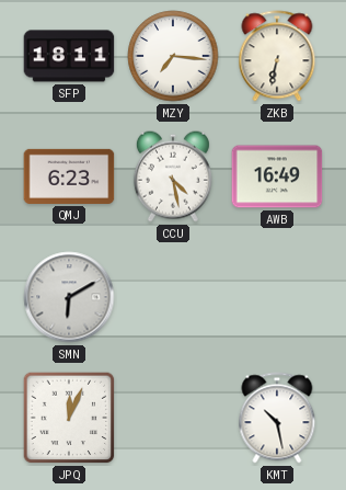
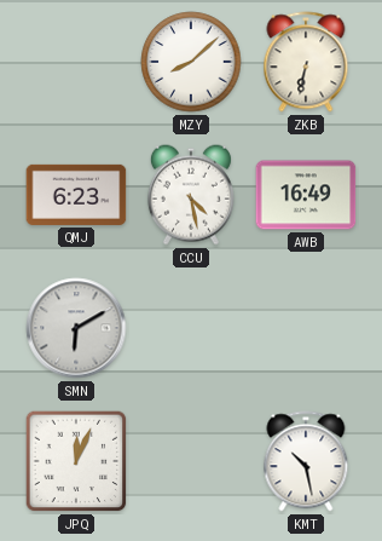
SFP: 18:11 -> none
MZY: 7:16 -> 8:08
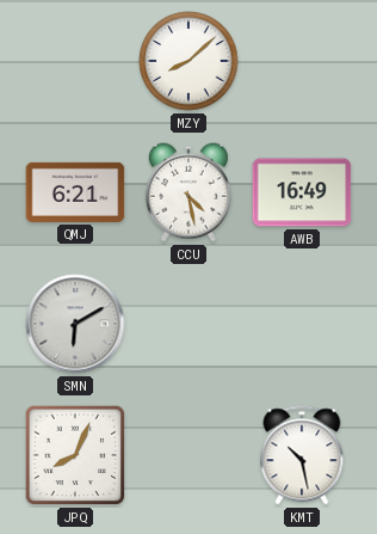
ZKB: 6:32 -> none
QMJ: 6:23 -> 6:21
JPQ: 12:04 -> 8:04
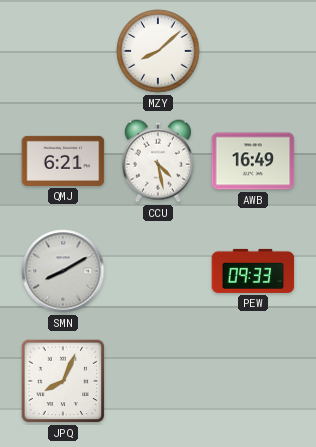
SMN: 6:10 -> 8:10
PEW: none -> 09:33
KMT: 10:28 -> none
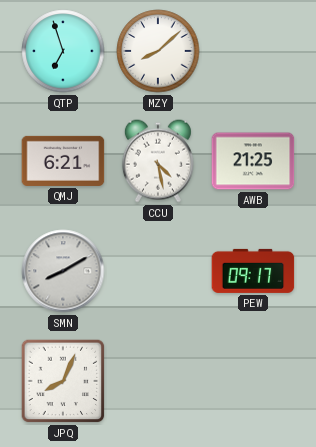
QTP: none -> 6:57
AWB: 16:49 -> 21:25
PEW: 09:33 -> 09:17
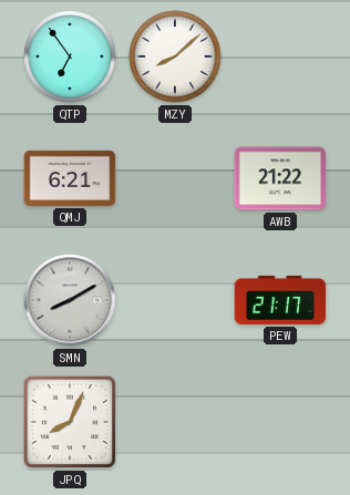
QTP: 6:57 -> 6:54
CCU: 4:28 -> none
AWB: 21:25 -> 21:22
PEW: 09:17 -> 21:17
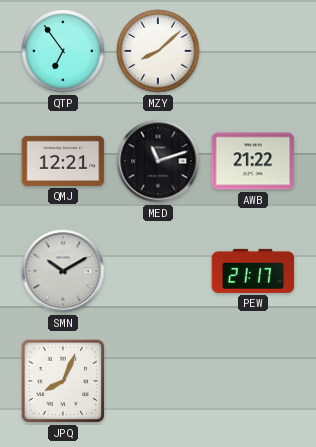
QMJ: 6:21 -> 12:21
MED: none -> 11:12
SMN: 8:10 -> 10:10
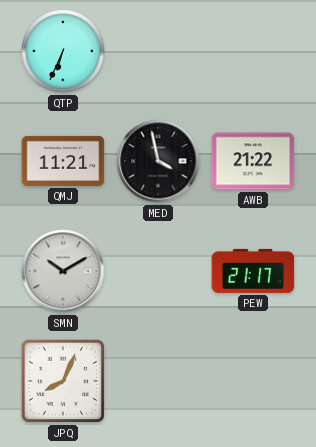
QTP: 6:54 -> 6:34
MZY: 8:08 -> none
QMJ: 12:21 -> 11:21
MED: 11:12 -> 3:58
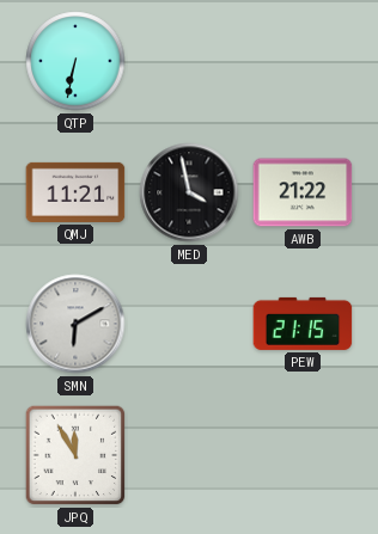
QTP: 6:34 -> 6:32
SMN: 10:10 -> 6:10
PEW: 21:17 -> 21:15
JPQ: 8:04 -> 11:55
